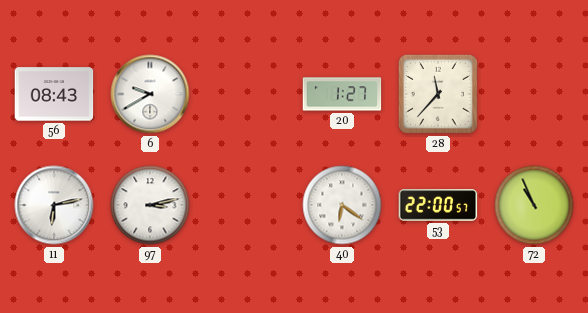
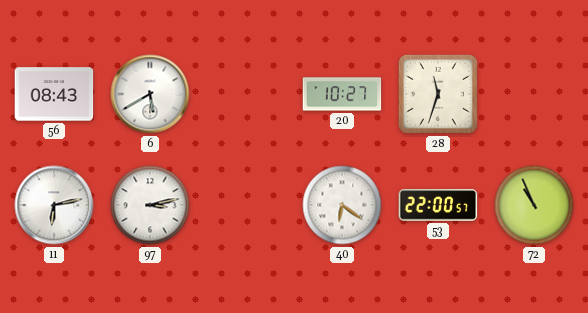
6: 9:40 -> 5:40
20: 1:27 -> 10:27
28: 11:37 -> 11:33
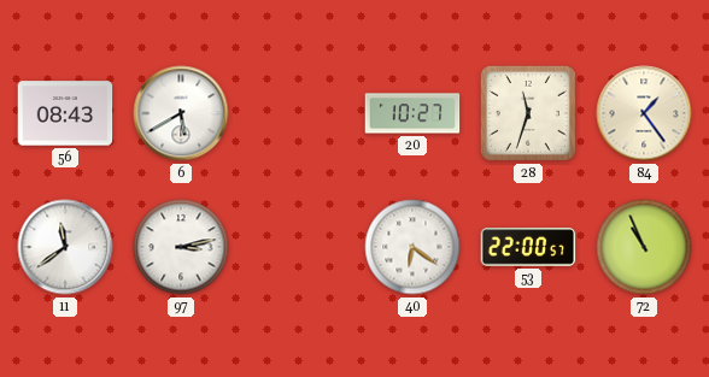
84: none -> 1:24
11: 6:13 -> 11:39
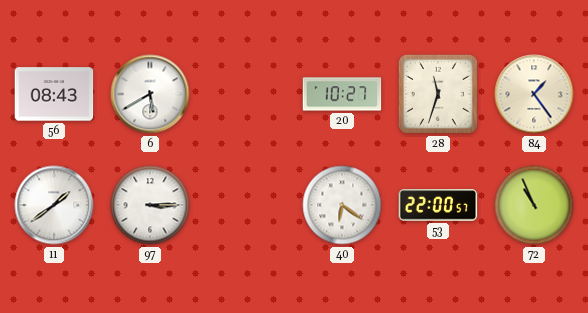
11: 11:39 -> 1:39
97: 3:13 -> 3:15
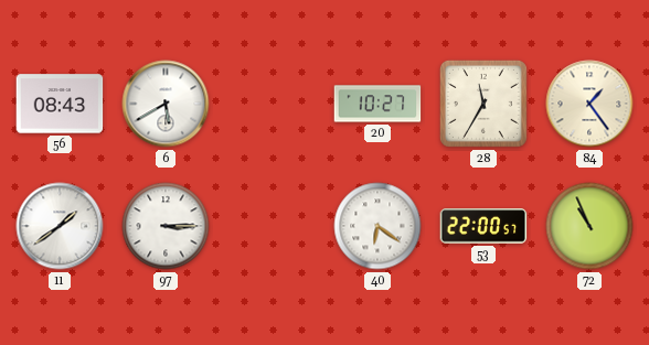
28: 11:33 -> 11:35
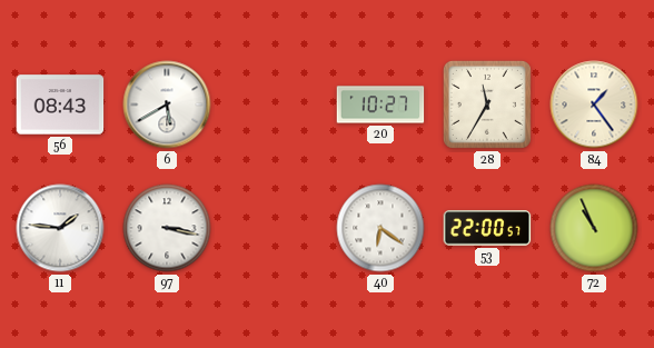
11: 1:39 -> 1:46
97: 3:15 -> 3:17
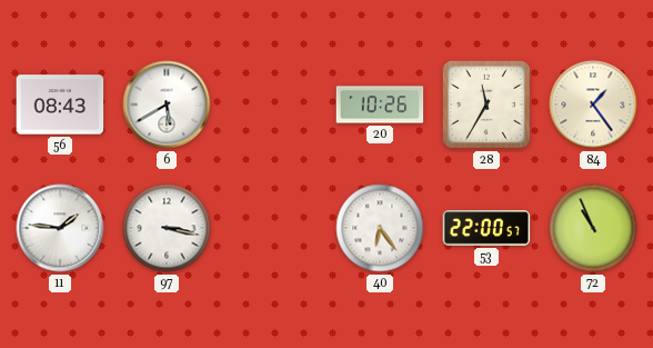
20: 10:27 -> 10:26
40: 6:21 -> 6:24
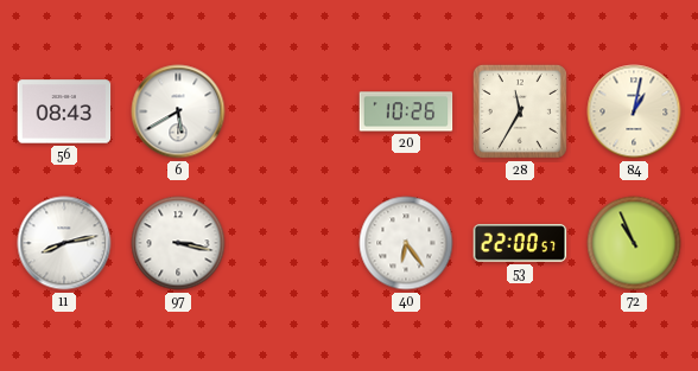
84: 1:24 -> 1:02
11: 1:46 -> 8:13
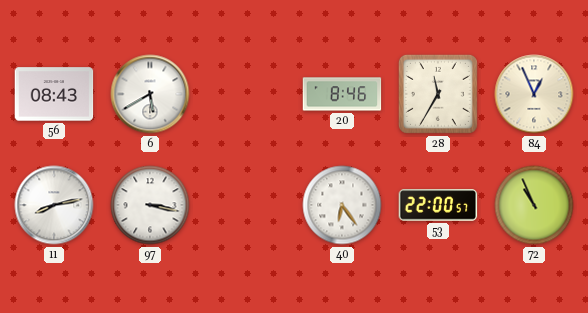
20: 10:26 -> 8:46
84: 1:02 -> 12:56
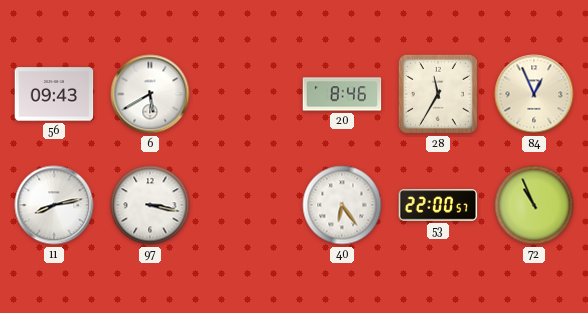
56: 08:43 -> 09:43
